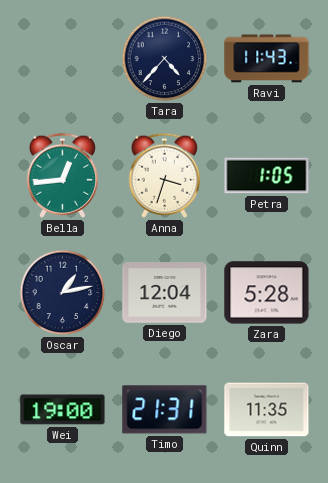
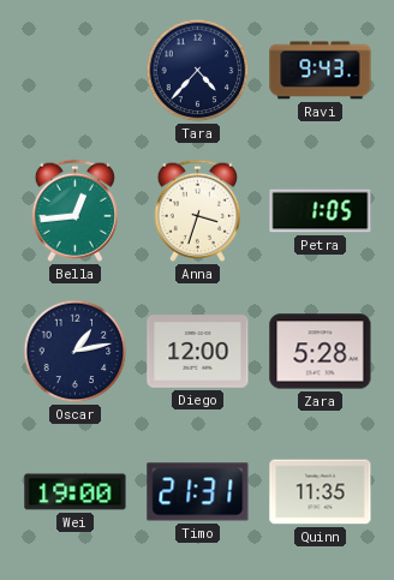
Ravi: 11:43 -> 9:43
Diego: 12:04 -> 12:00
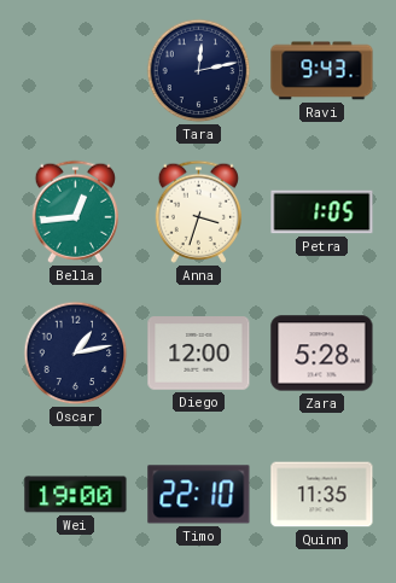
Tara: 4:37 -> 12:13
Timo: 21:31 -> 22:10
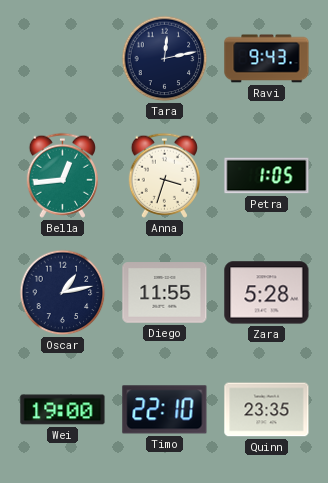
Diego: 12:00 -> 11:55
Quinn: 11:35 -> 23:35
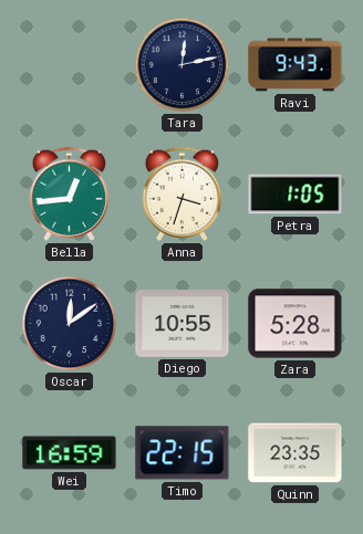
Oscar: 1:13 -> 12:09
Diego: 11:55 -> 10:55
Wei: 19:00 -> 16:59
Timo: 22:10 -> 22:15
